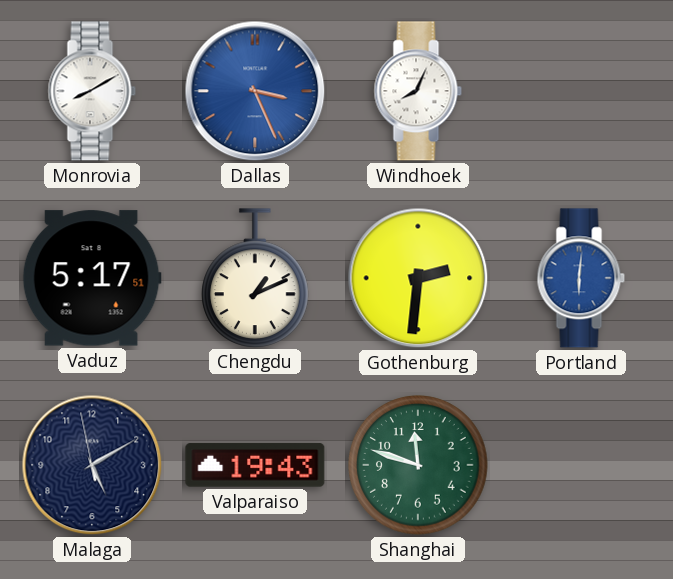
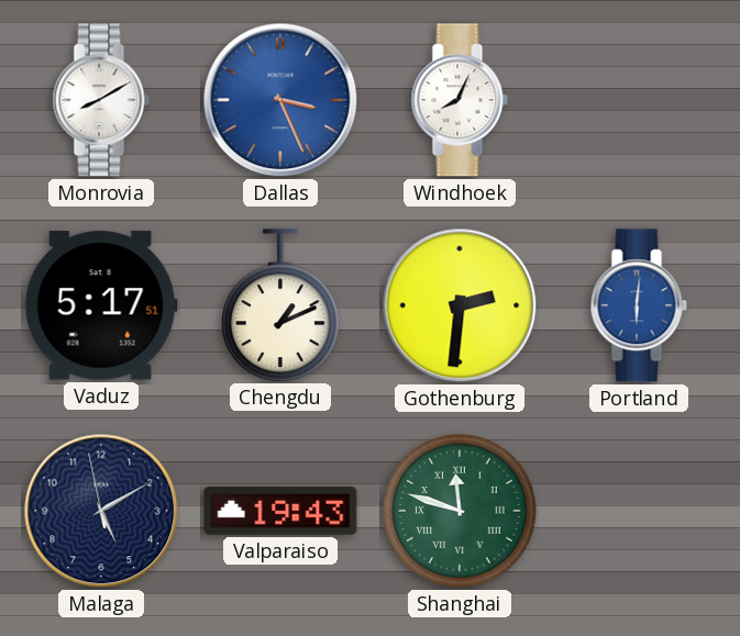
Shanghai numerals: Arabic -> Roman
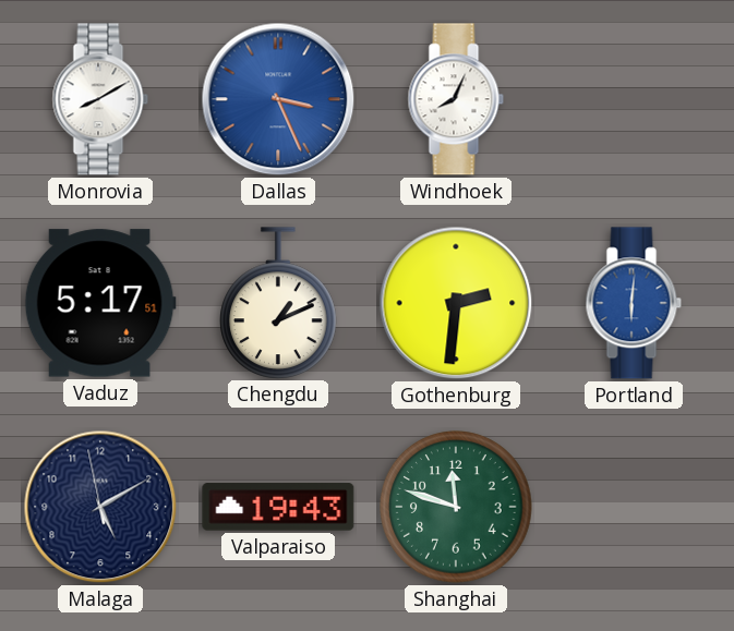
Shanghai numerals: Roman -> Arabic
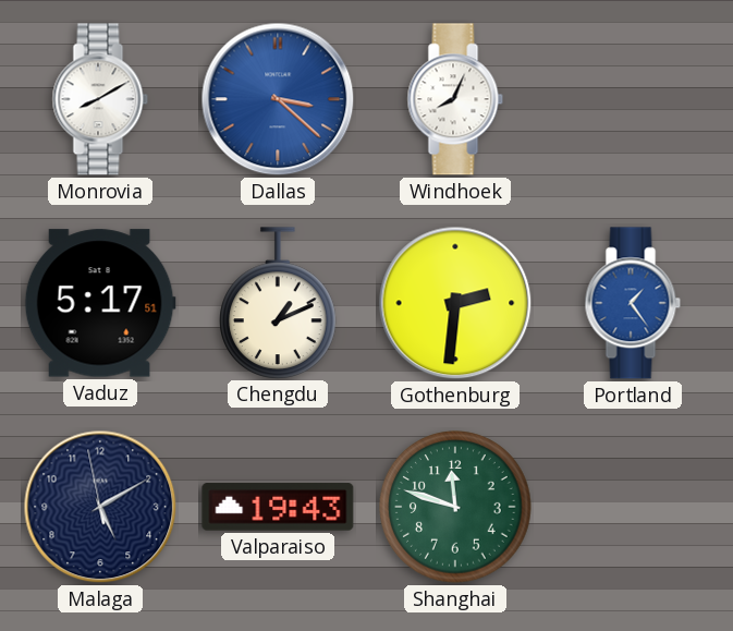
Dallas: 3:26 -> 3:22
Portland: 6:01 -> 1:24
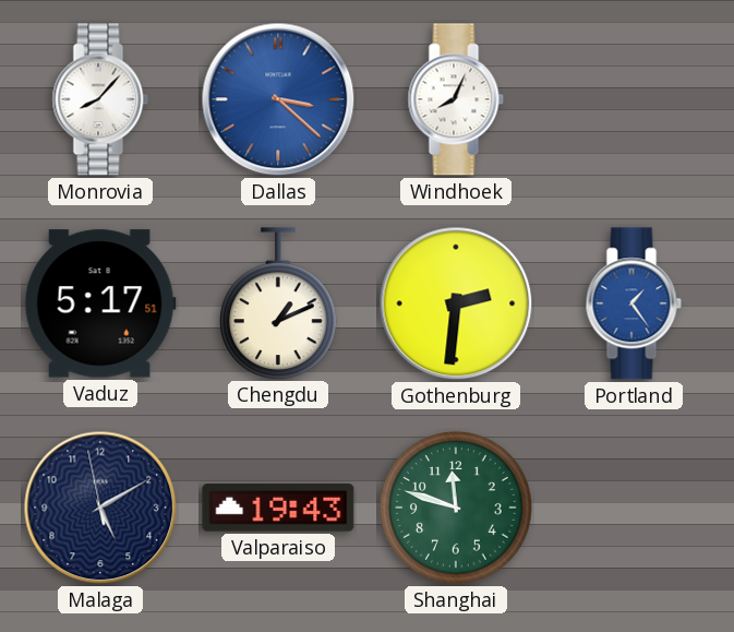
Monrovia: 8:10 -> 8:07
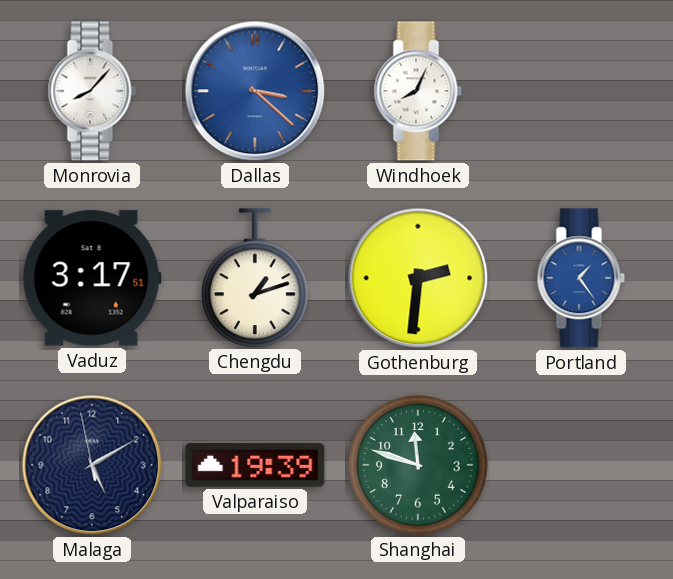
Vaduz: 5:17 -> 3:17
Chengdu: 1:11 -> 1:12
Valparaiso: 19:43 -> 19:39
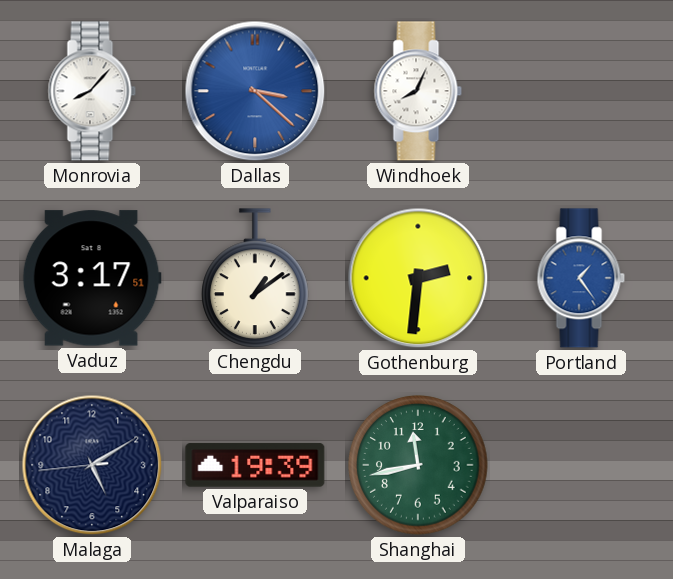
Chengdu: 1:12 -> 1:09
Malaga: 5:09:58 -> 5:09:44
Shanghai: 11:48 -> 11:43
